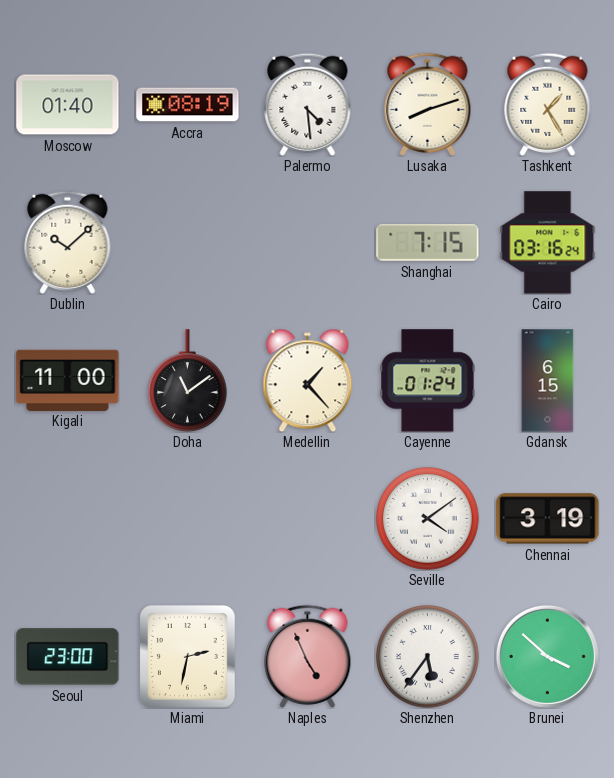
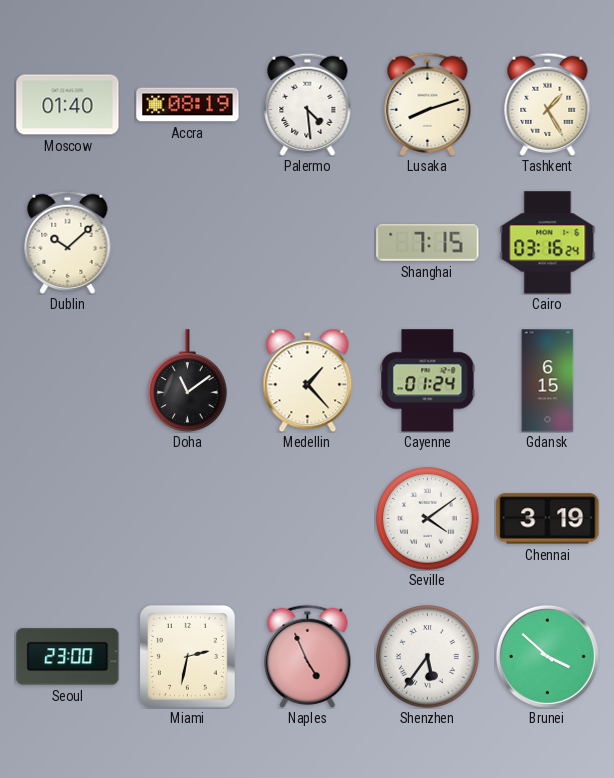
Kigali: 11:00 -> none
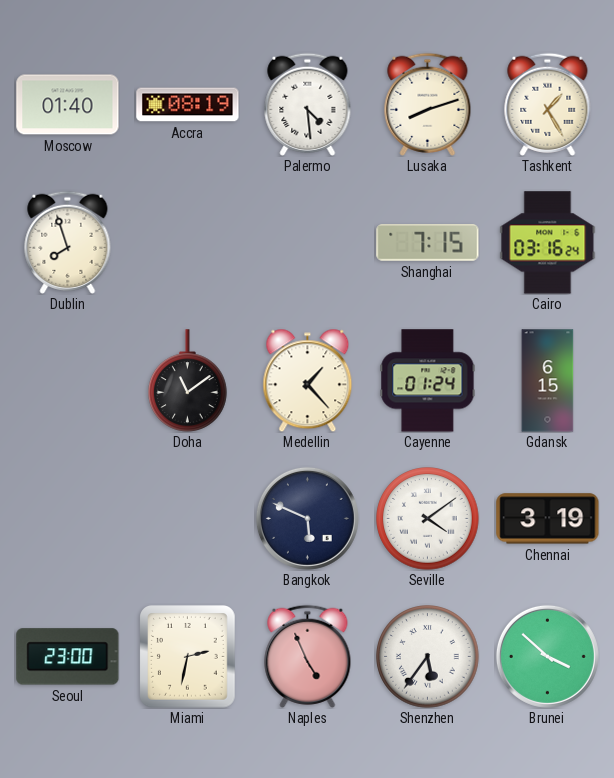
Dublin: 10:08 -> 7:57
Bangkok: none -> 5:49
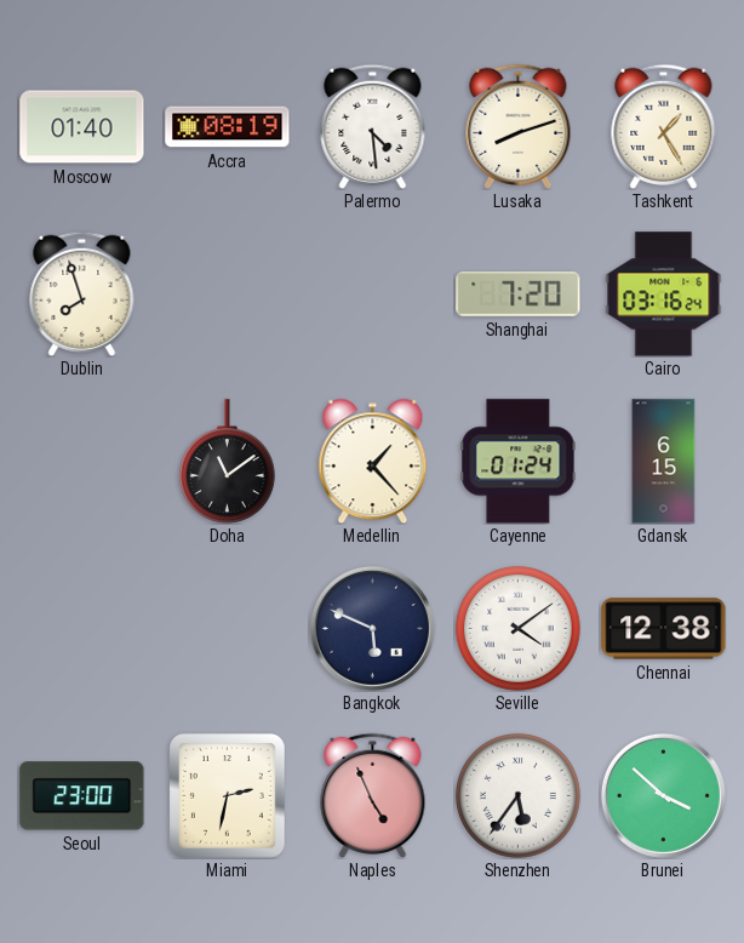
Shanghai: 7:15 -> 7:20
Chennai: 3:19 -> 12:38
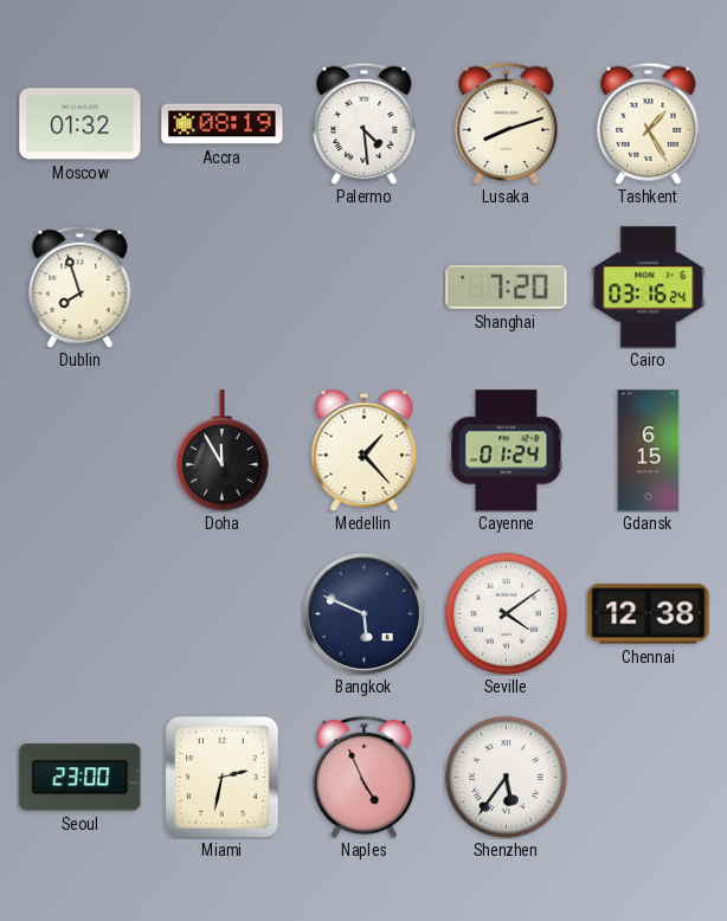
Moscow: 01:40 -> 01:32
Doha: 11:09 -> 11:55
Brunei: 3:52 -> none
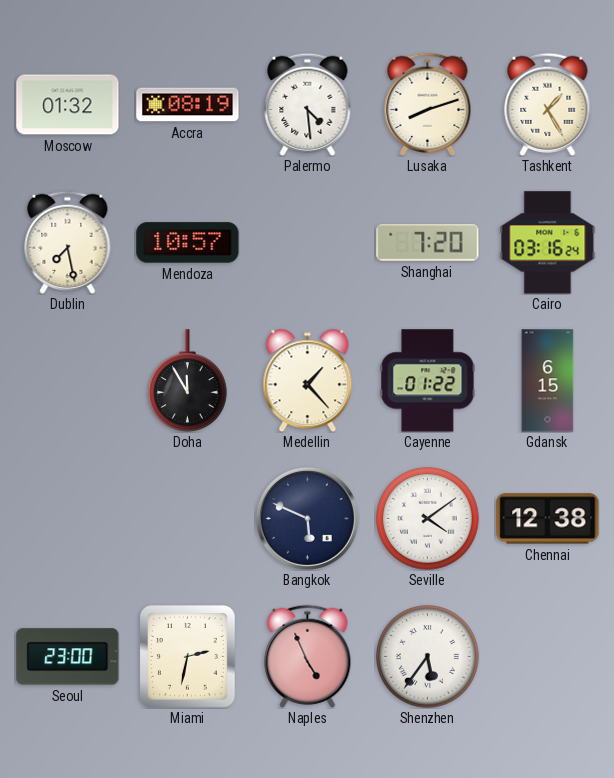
Dublin: 7:57 -> 7:28
Mendoza: none -> 10:57
Cayenne: 01:24 -> 01:22
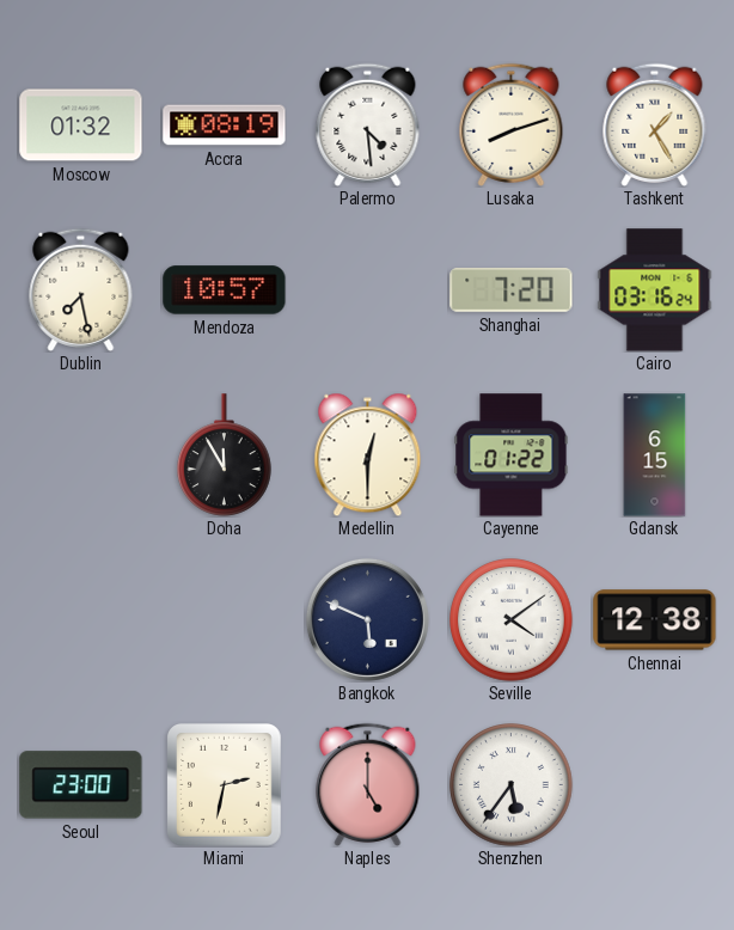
Medellin: 1:23 -> 12:30
Naples: 4:56 -> 5:00
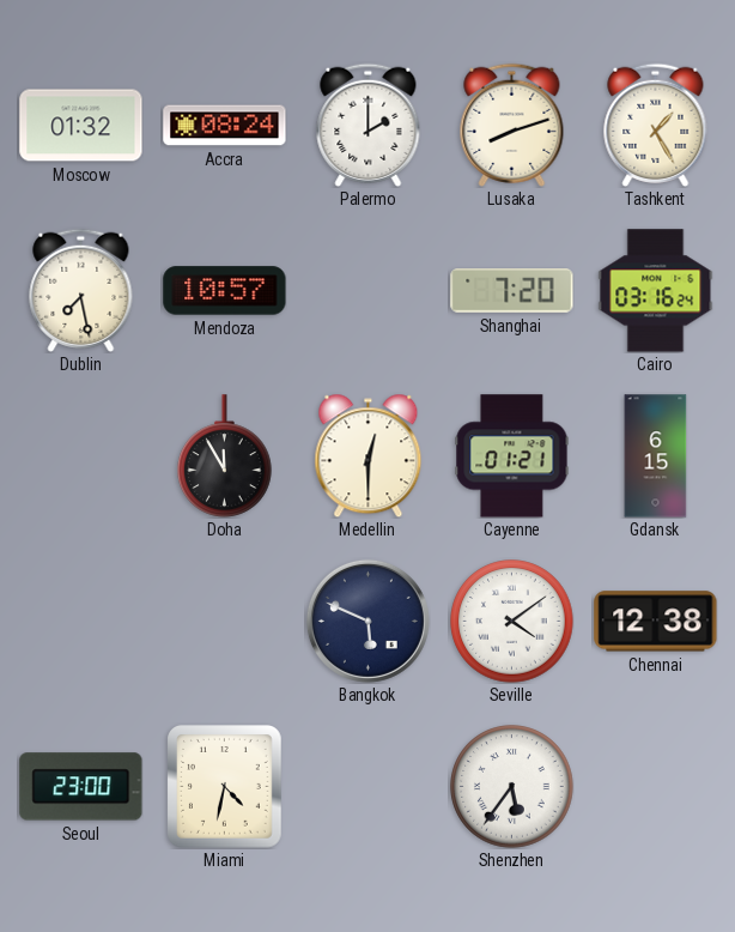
Accra: 08:19 -> 08:24
Palermo: 4:29 -> 2:00
Cayenne: 01:22 -> 01:21
Miami: 2:32 -> 4:32
Naples: 5:00 -> none
